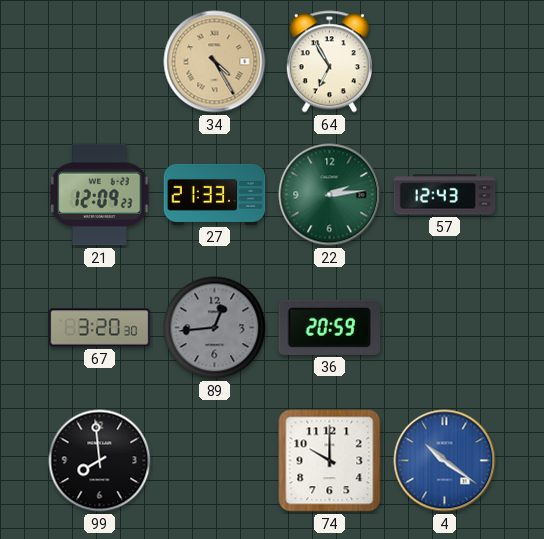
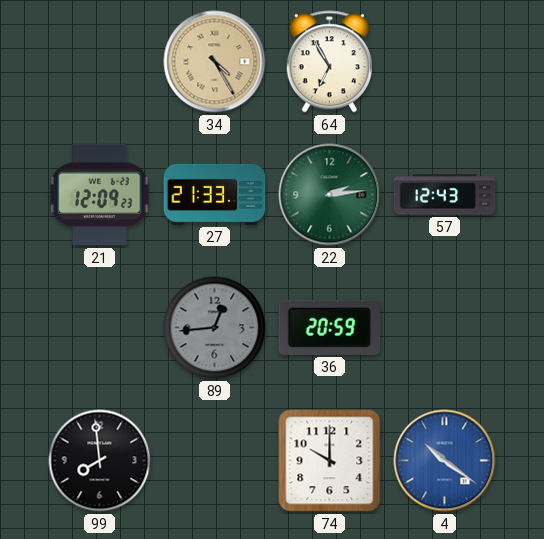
67: 3:20 -> none
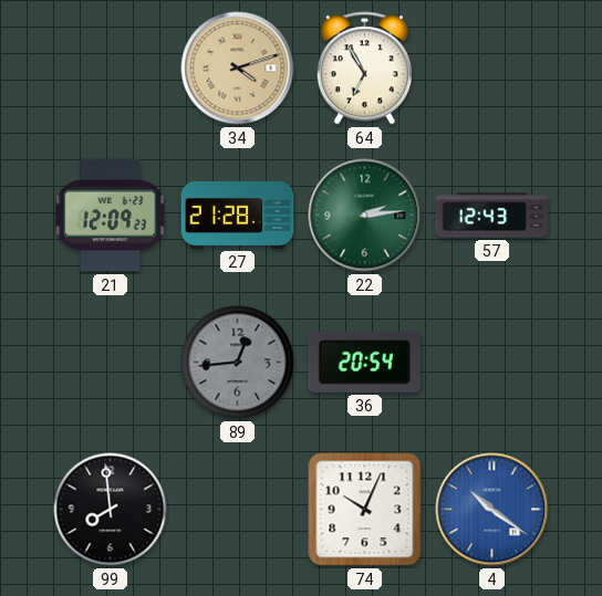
34: 4:25 -> 4:12
27: 21:33 -> 21:28
36: 20:59 -> 20:54
74: 10:00 -> 10:04
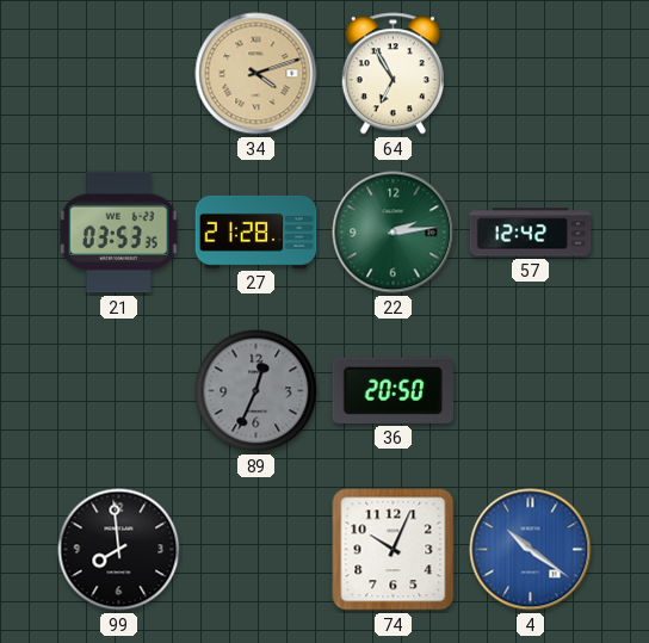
21: 12:09 -> 03:53
57: 12:43 -> 12:42
89: 12:44 -> 12:34
36: 20:54 -> 20:50
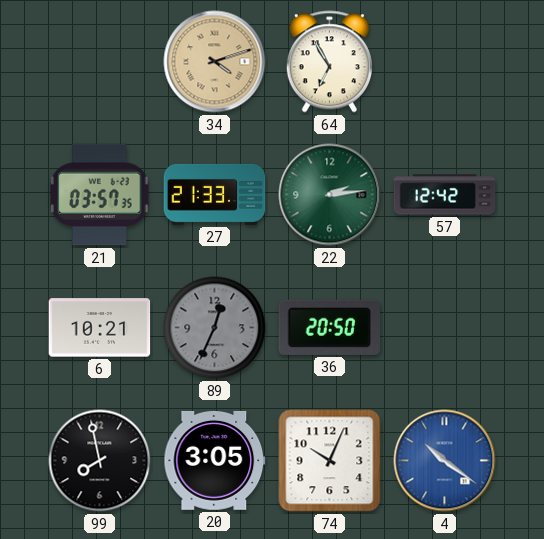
21: 03:53 -> 03:57
27: 21:28 -> 21:33
6: none -> 10:21
99: 7:59 -> 7:58
20: none -> 3:05
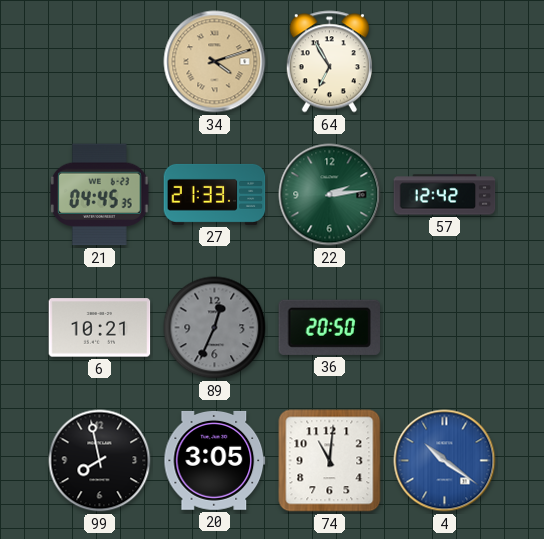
21: 03:57 -> 04:45
74: 10:04 -> 11:01
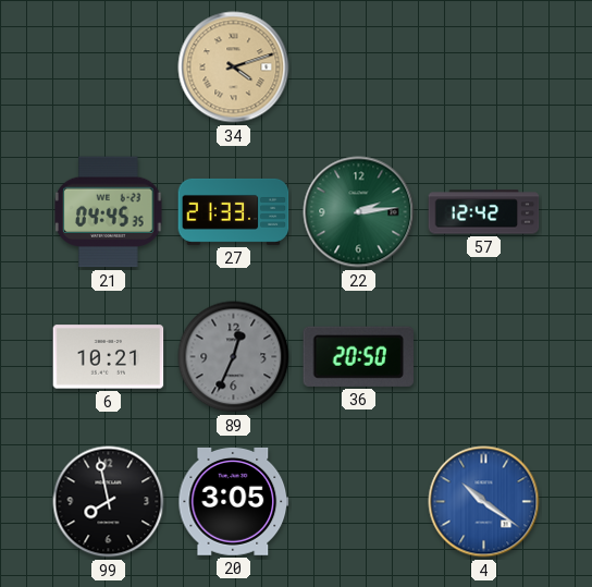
64: 6:55 -> none
74: 11:01 -> none
